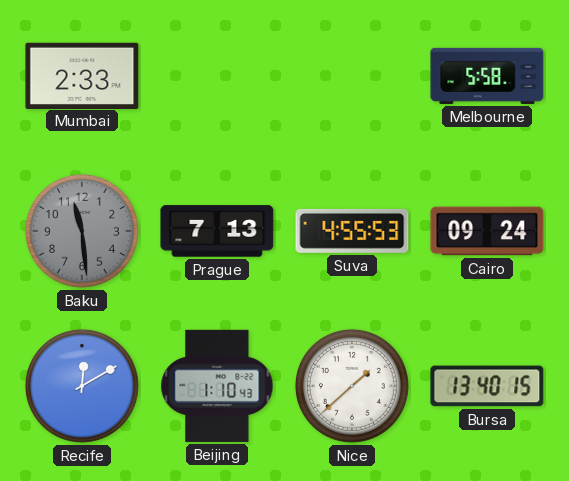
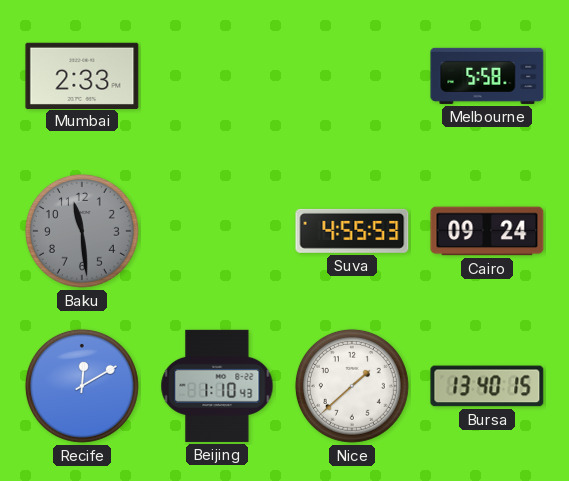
Prague: 7:13 -> none
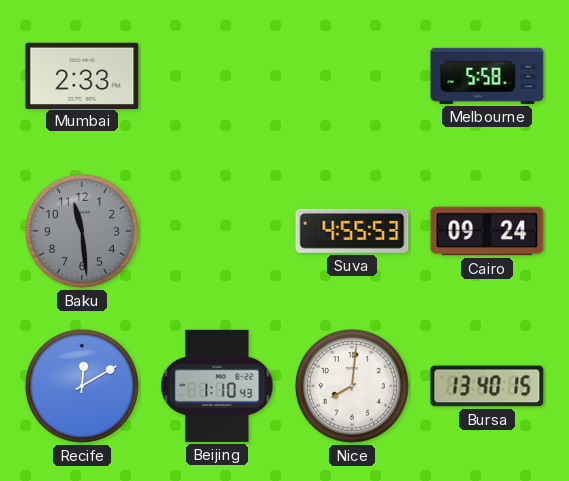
Nice: 1:38 -> 8:01
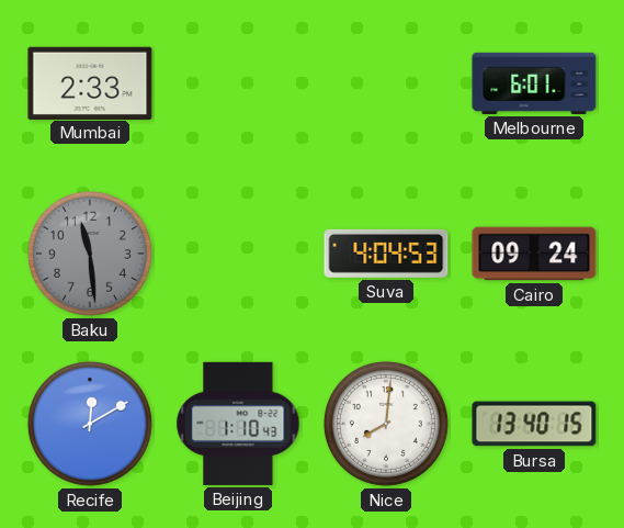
Melbourne: 5:58 -> 6:01
Suva: 4:55 -> 4:04
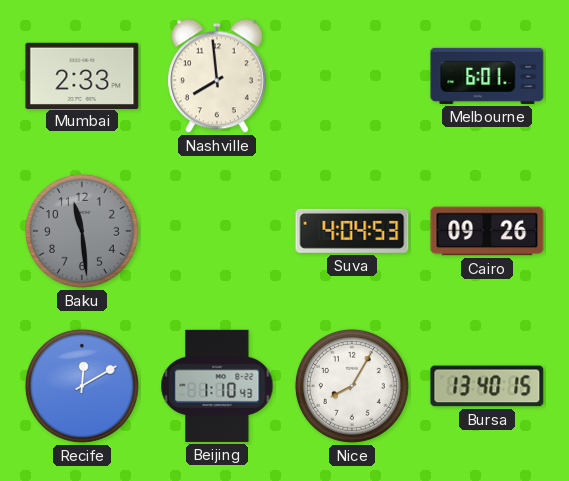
Nashville: none -> 7:59
Cairo: 09:24 -> 09:26
Nice: 8:01 -> 8:05
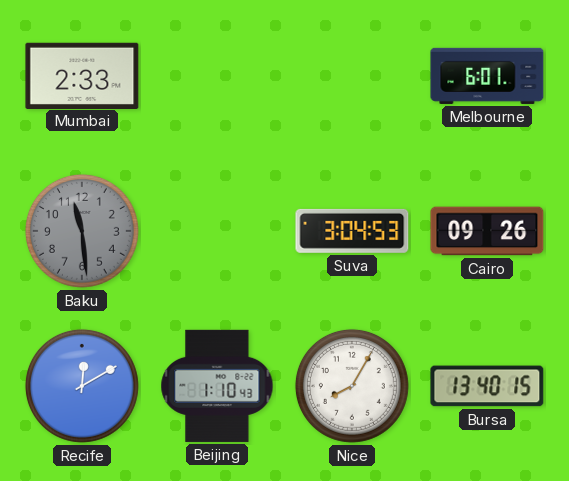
Nashville: 7:59 -> none
Suva: 4:04 -> 3:04
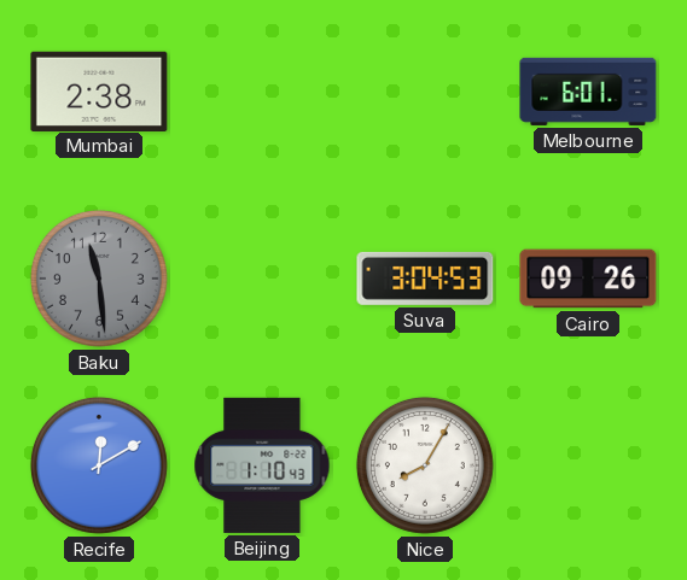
Mumbai: 2:33 -> 2:38
Bursa: 13:40 -> none
